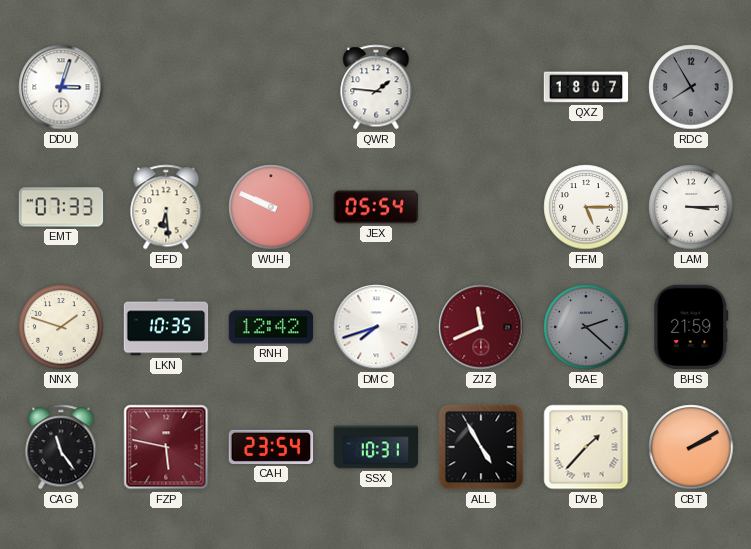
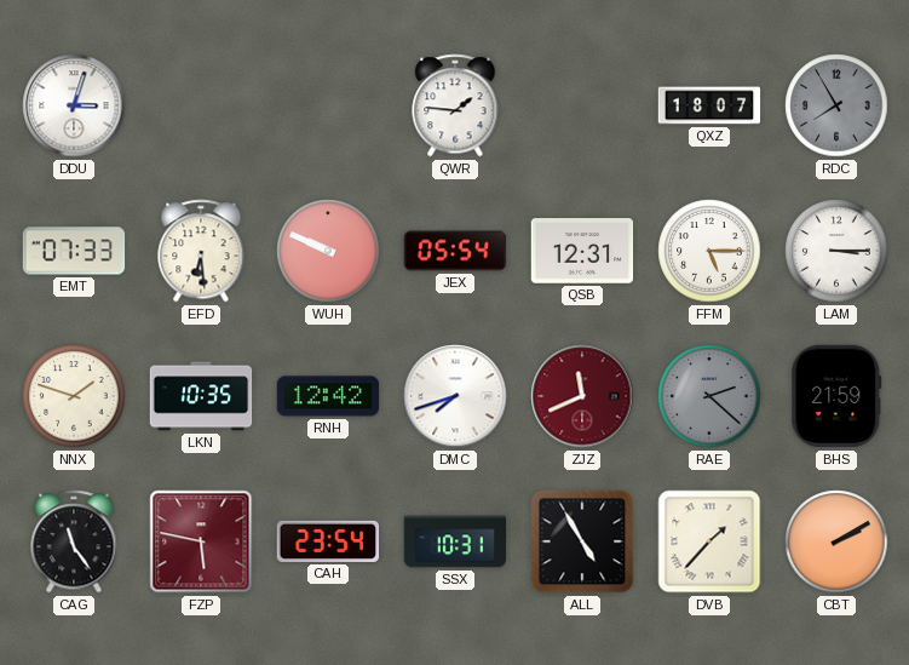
QSB: none -> 12:31
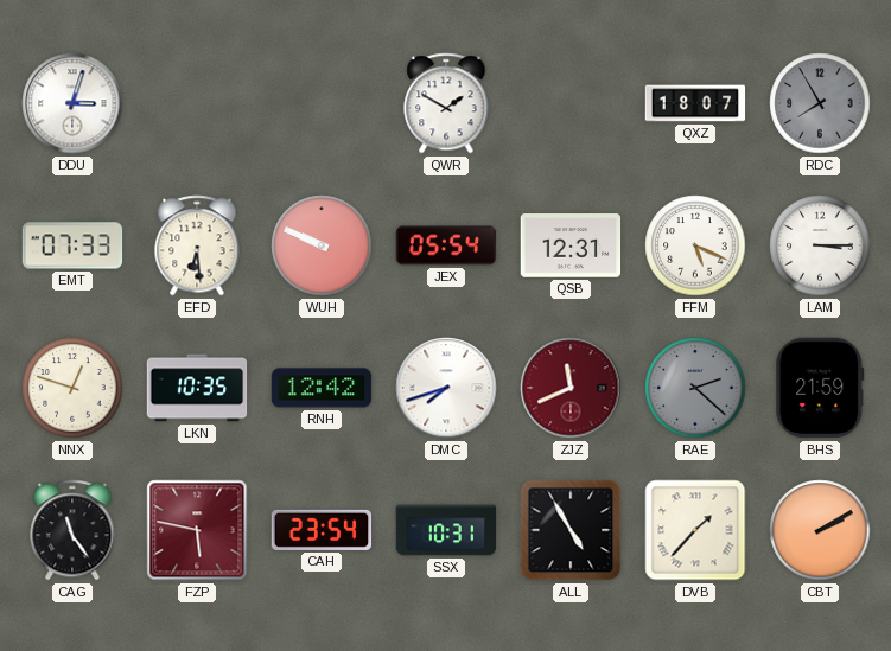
QWR: 1:46 -> 1:50
FFM: 5:15 -> 5:19
NNX: 1:48 -> 12:48
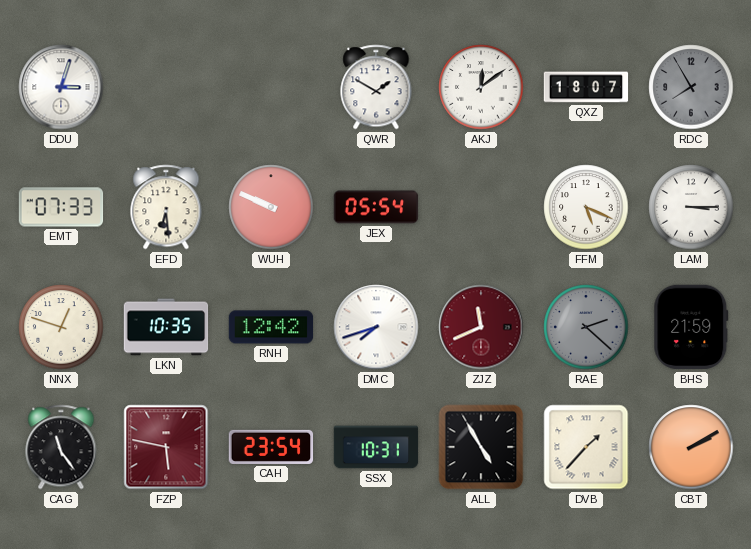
AKJ: none -> 12:09
QSB: 12:31 -> none
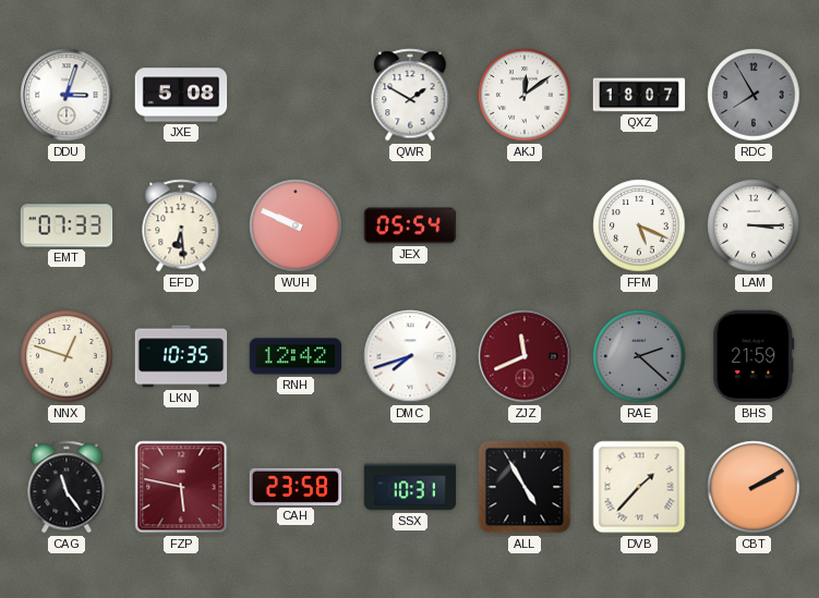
JXE: none -> 5:08
CAH: 23:54 -> 23:58
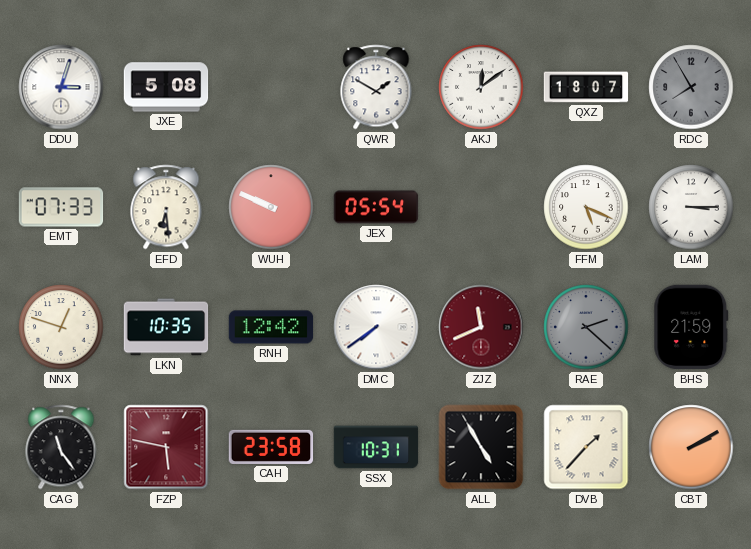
DMC: 7:42 -> 7:39
